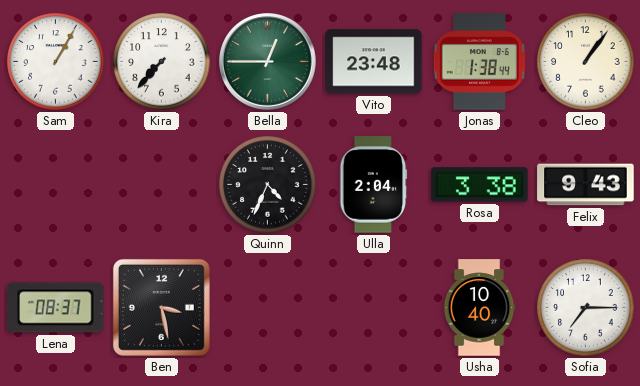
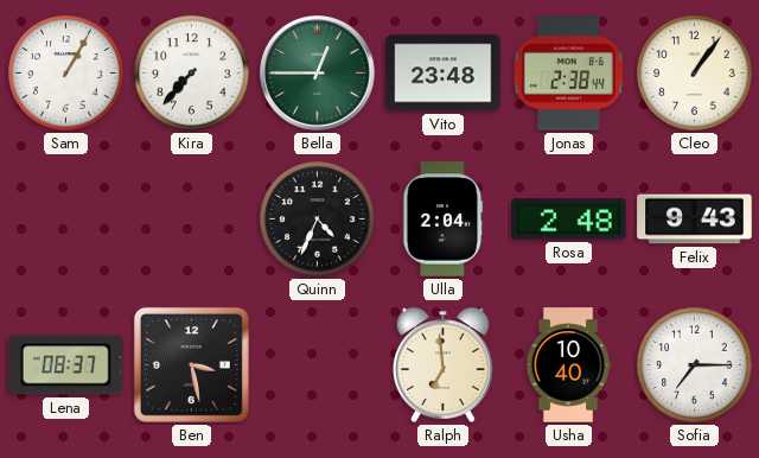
Jonas: 1:38 -> 2:38
Rosa: 3:38 -> 2:48
Ralph: none -> 6:59
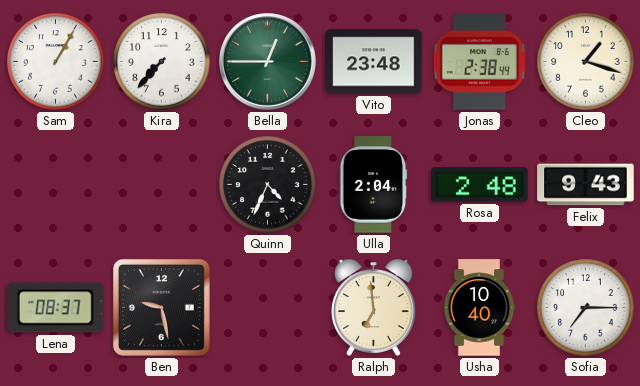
Cleo: 1:06 -> 1:18
Ben: 3:28 -> 9:28
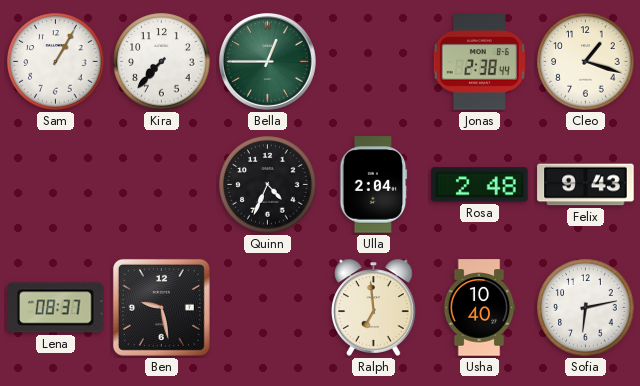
Vito: 23:48 -> none
Sofia: 7:15 -> 6:13
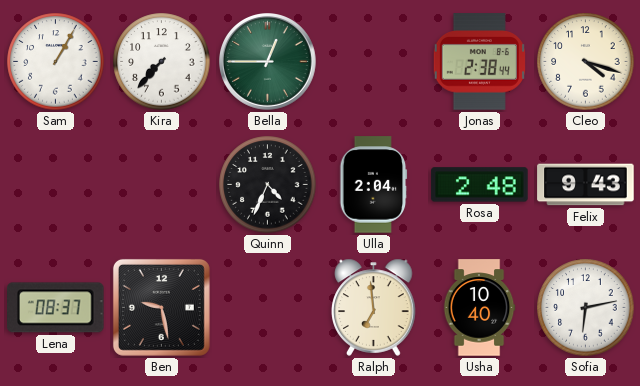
Cleo: 1:18 -> 4:18
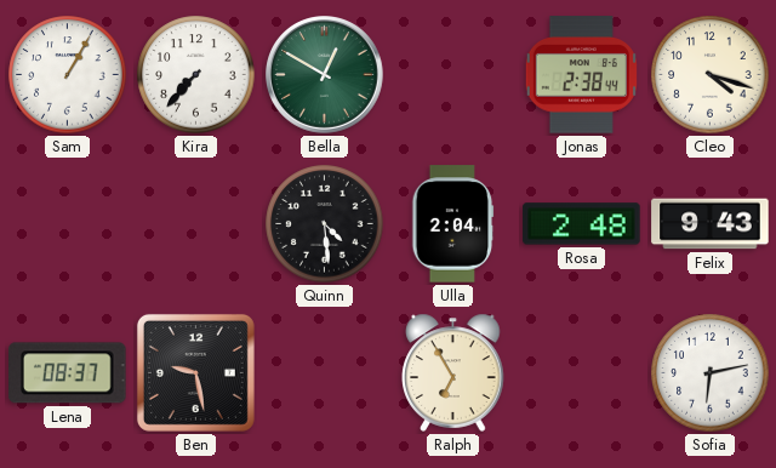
Bella: 12:45 -> 12:50
Quinn: 4:34 -> 4:29
Ralph: 6:59 -> 6:55
Usha: 10:40 -> none
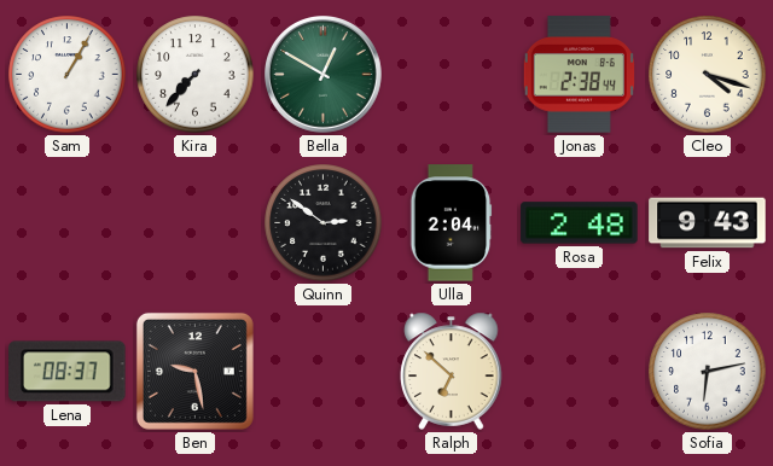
Quinn: 4:29 -> 2:51
Ralph: 6:55 -> 6:52
